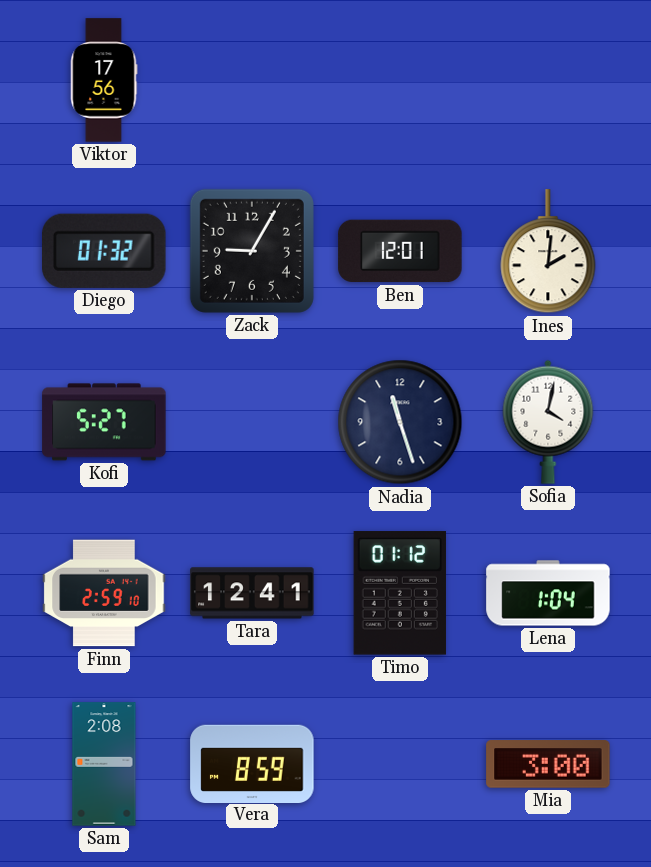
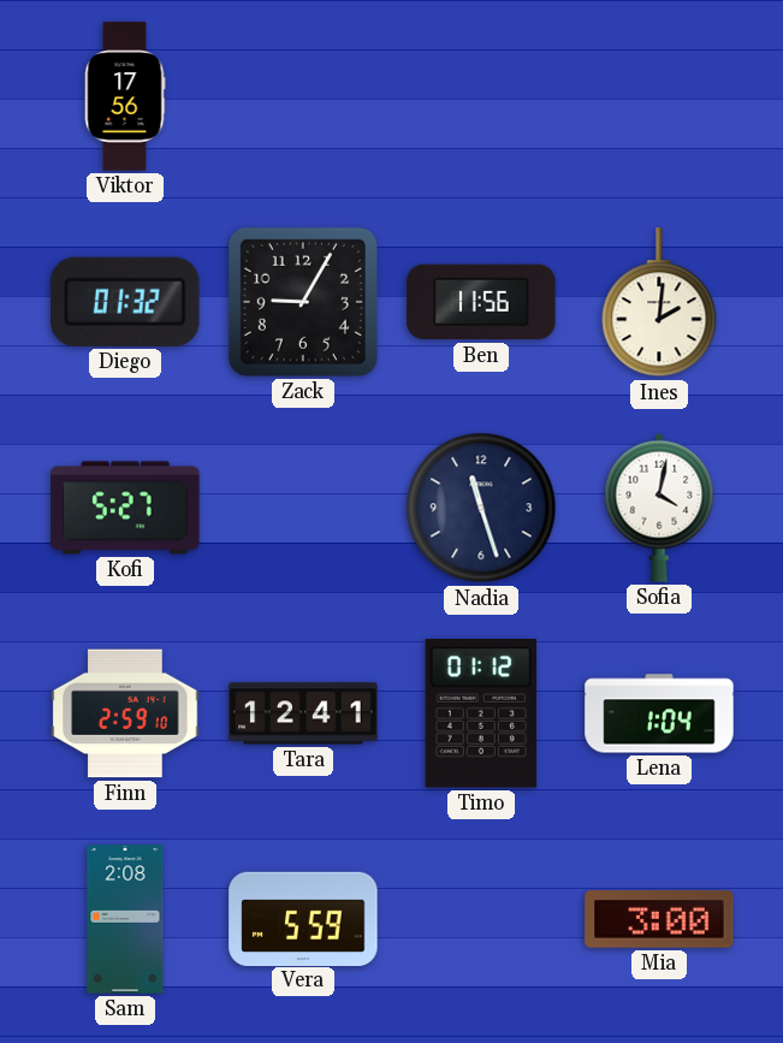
Ben: 12:01 -> 11:56
Vera: 8:59 -> 5:59
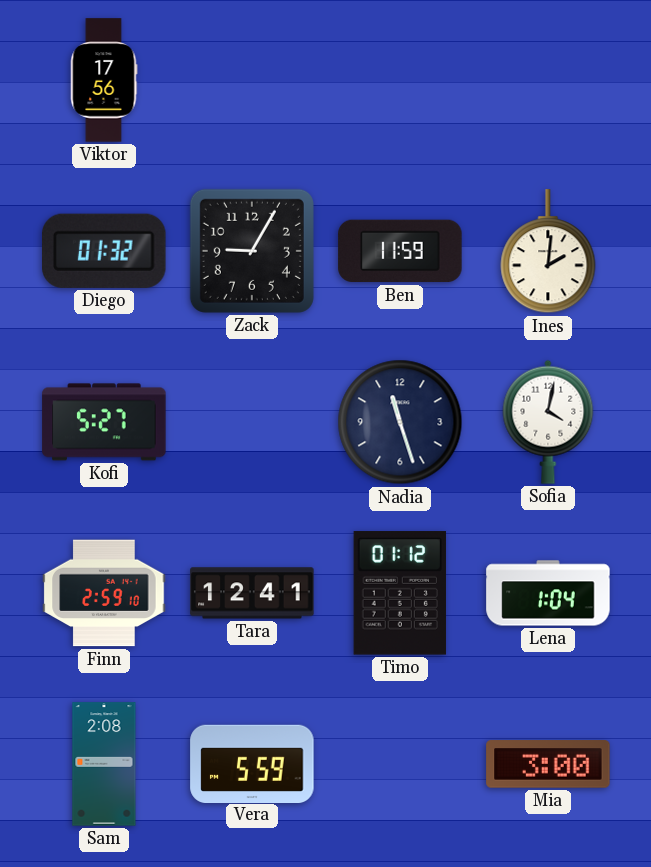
Ben: 11:56 -> 11:59
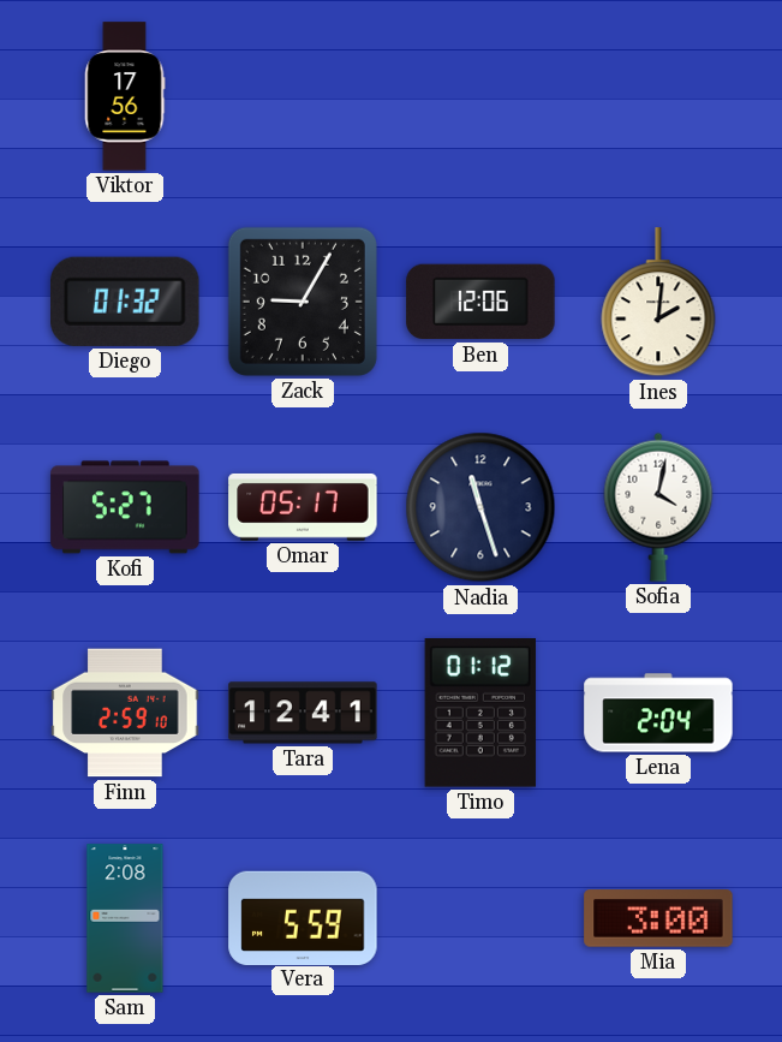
Ben: 11:59 -> 12:06
Omar: none -> 05:17
Lena: 1:04 -> 2:04
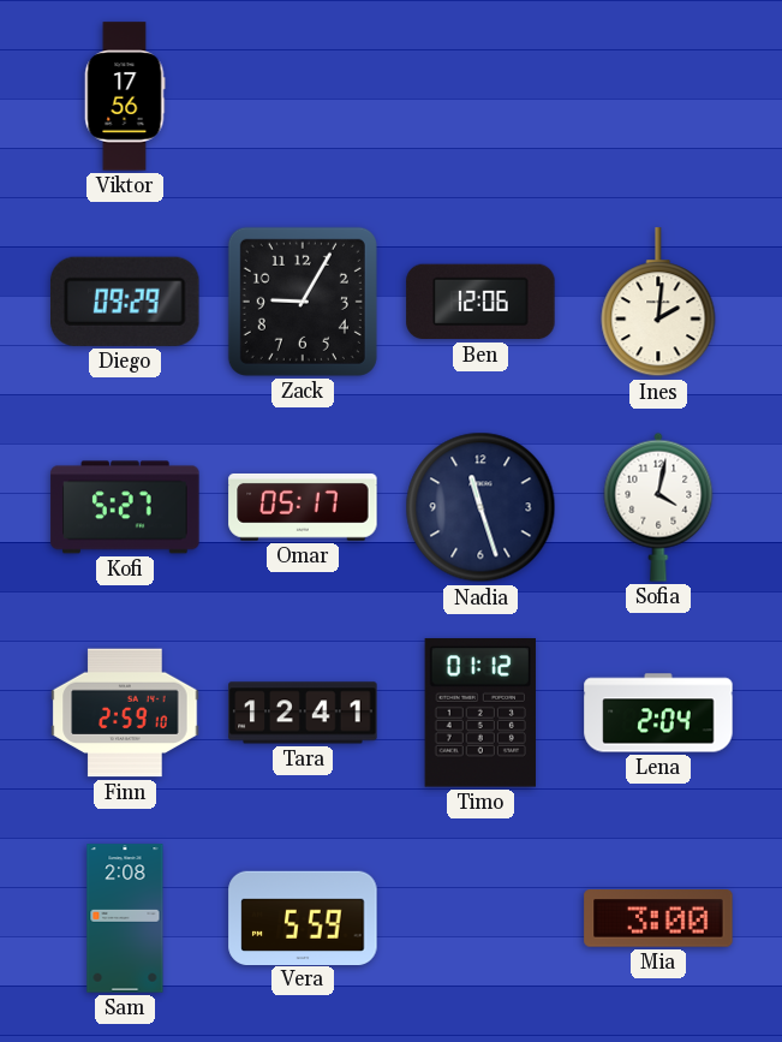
Diego: 01:32 -> 09:29
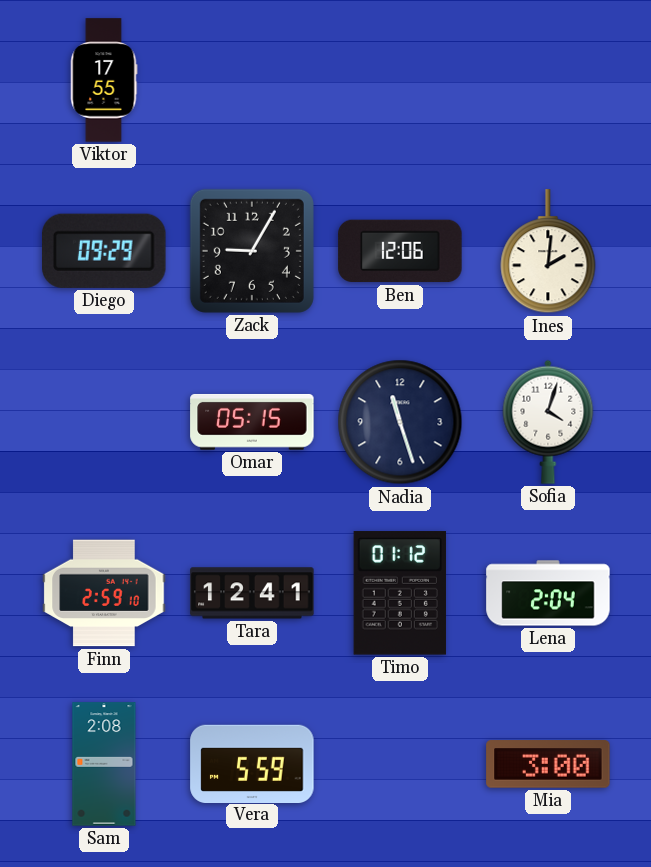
Viktor: 17:56 -> 17:55
Kofi: 5:27 -> none
Omar: 05:17 -> 05:15
Sofia: 4:02 -> 4:03
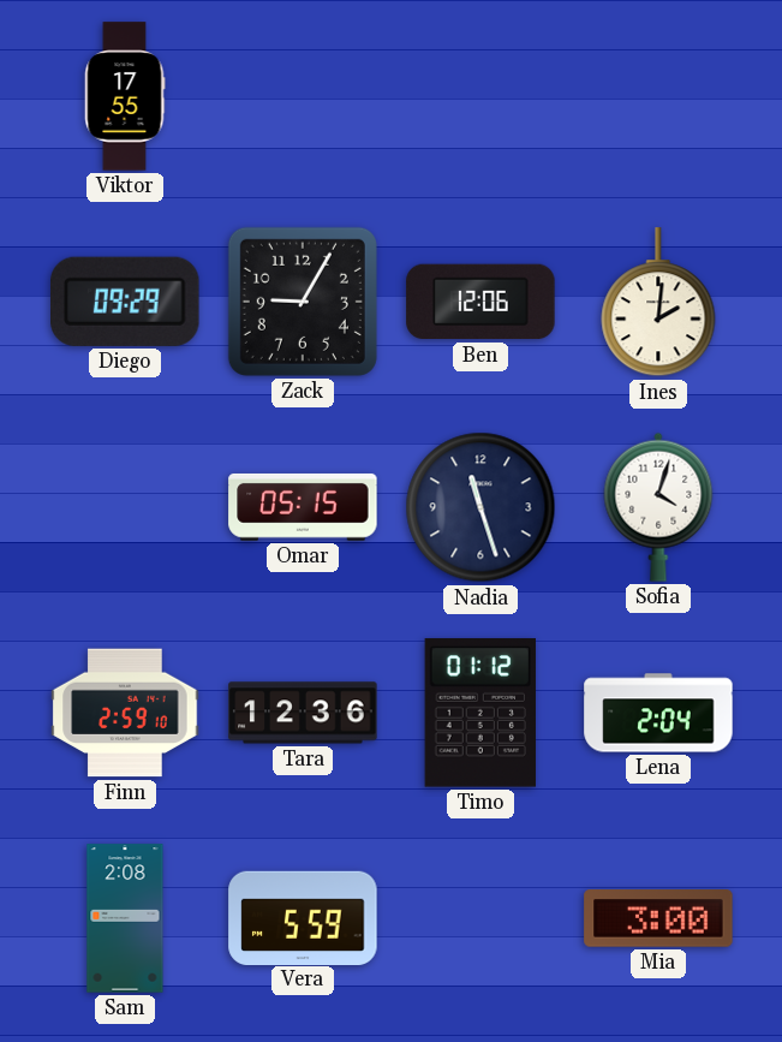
Tara: 12:41 -> 12:36
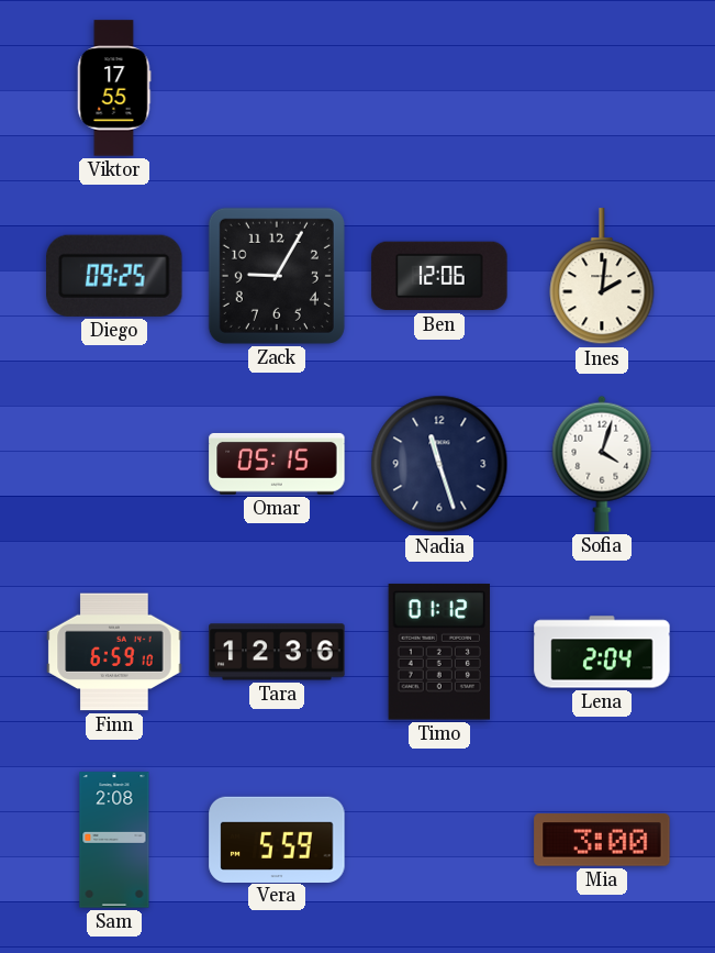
Diego: 09:29 -> 09:25
Finn: 2:59 -> 6:59
